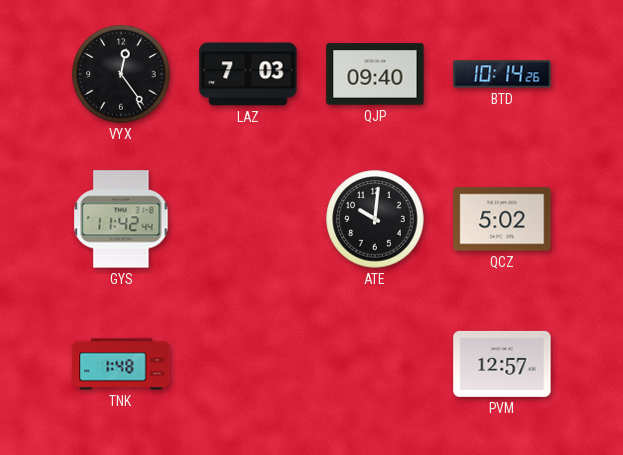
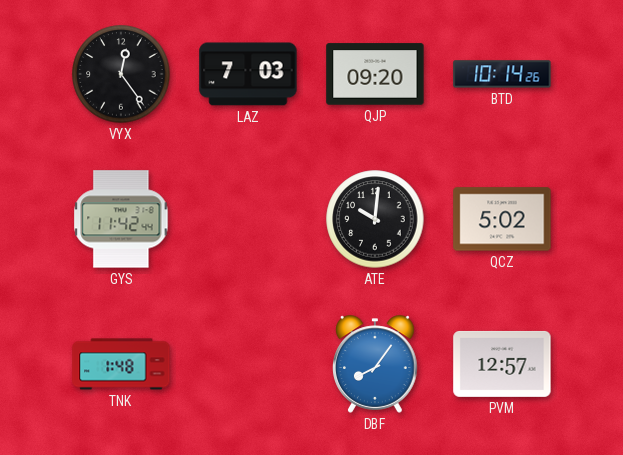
QJP: 09:40 -> 09:20
DBF: none -> 8:06
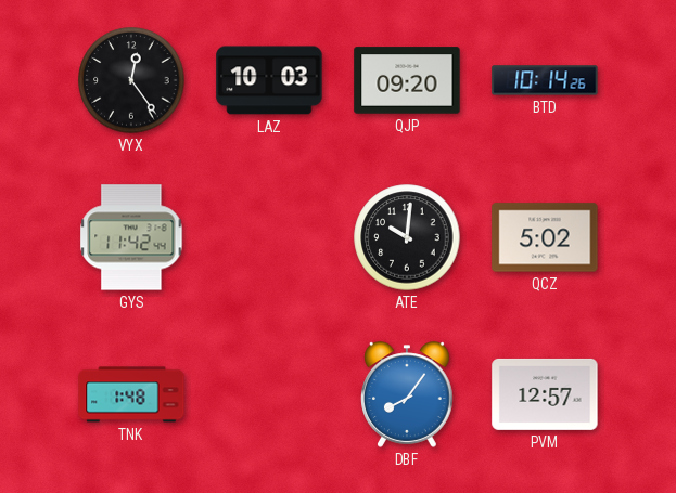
LAZ: 7:03 -> 10:03
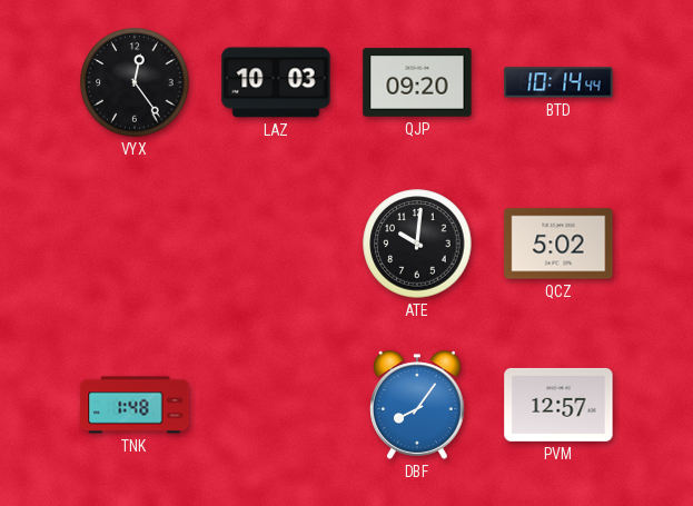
BTD: 10:14:26 -> 10:14:44
GYS: 11:42 -> none
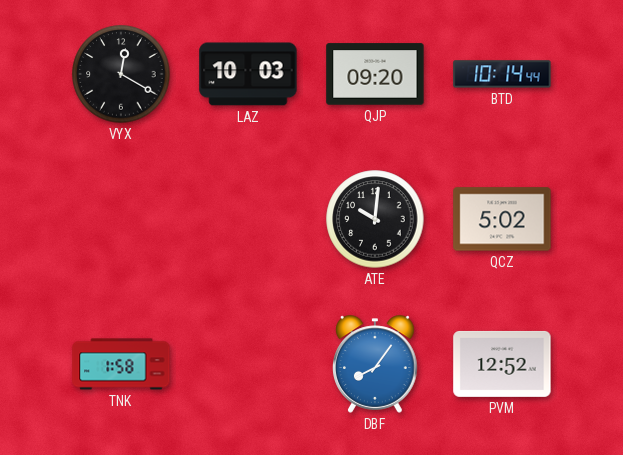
VYX: 12:24 -> 12:20
TNK: 1:48 -> 1:58
PVM: 12:57 -> 12:52
